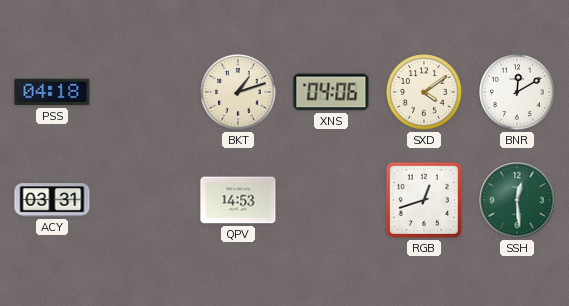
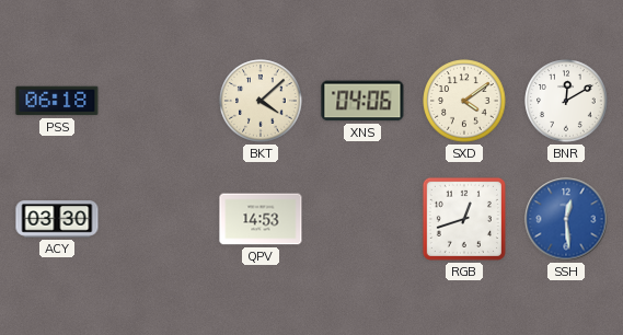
PSS: 04:18 -> 06:18
BKT: 1:12 -> 4:08
ACY: 03:31 -> 03:30
SSH dial: green -> blue
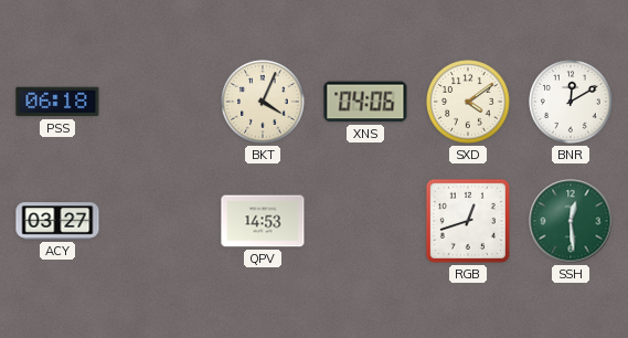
BKT: 4:08 -> 4:04
ACY: 03:30 -> 03:27
SSH dial: blue -> green
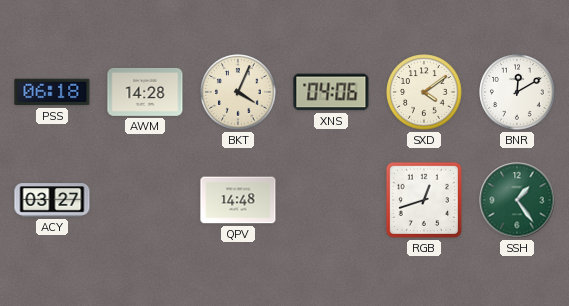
AWM: none -> 14:28
QPV: 14:53 -> 14:48
SSH: 12:29 -> 1:24
